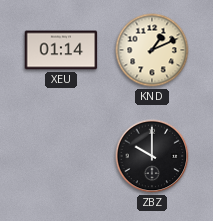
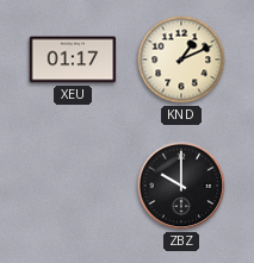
XEU: 01:14 -> 01:17
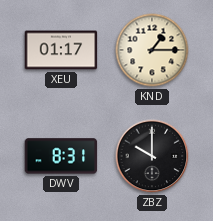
KND: 1:11 -> 1:15
DWV: none -> 8:31
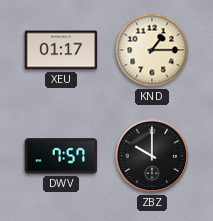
DWV: 8:31 -> 7:57
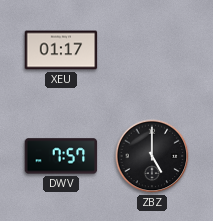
KND: 1:15 -> none
ZBZ: 10:00 -> 5:00
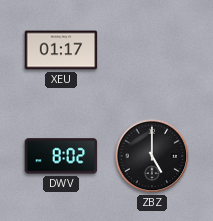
DWV: 7:57 -> 8:02
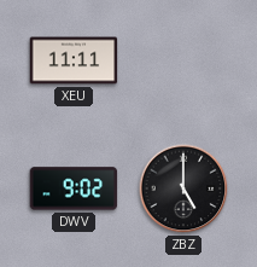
XEU: 01:17 -> 11:11
DWV: 8:02 -> 9:02
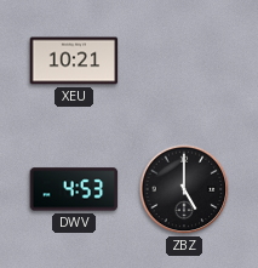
XEU: 11:11 -> 10:21
DWV: 9:02 -> 4:53
